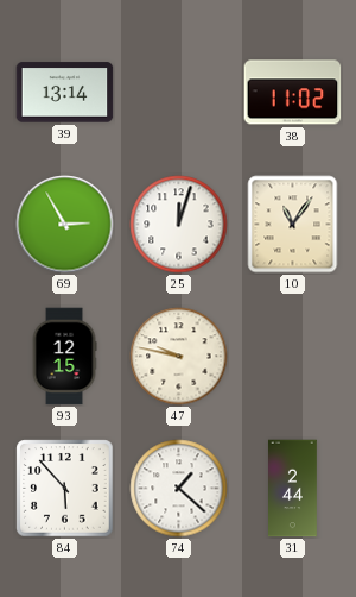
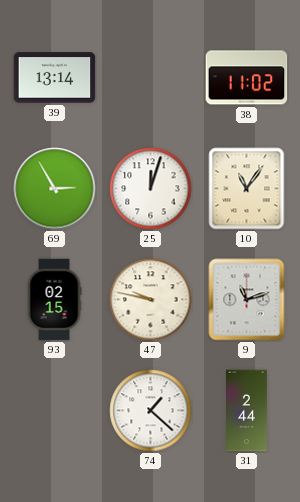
93: 12:15 -> 02:15
9: none -> 11:12
84: 5:53 -> none
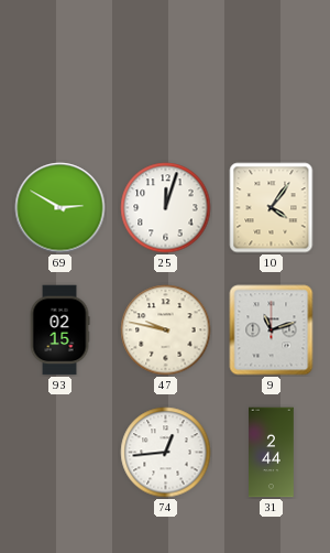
39: 13:14 -> none
38: 11:02 -> none
69: 2:55 -> 2:50
10: 11:06 -> 4:06
74: 1:22 -> 12:44
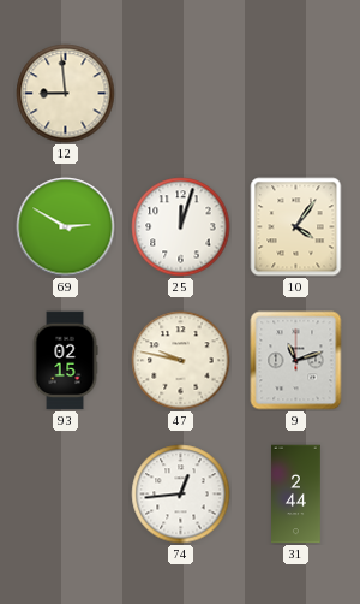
12: none -> 8:59
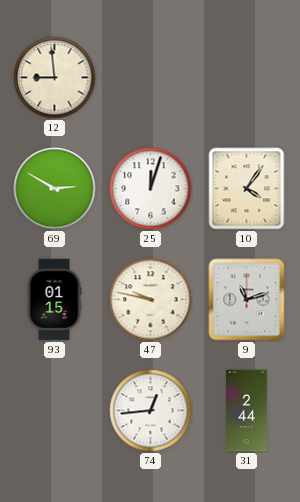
93: 02:15 -> 01:15
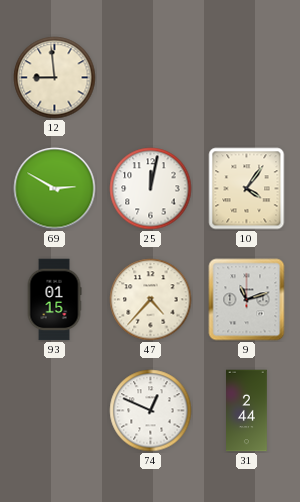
25: 12:03 -> 12:02
47: 9:47 -> 4:37
74: 12:44 -> 12:49
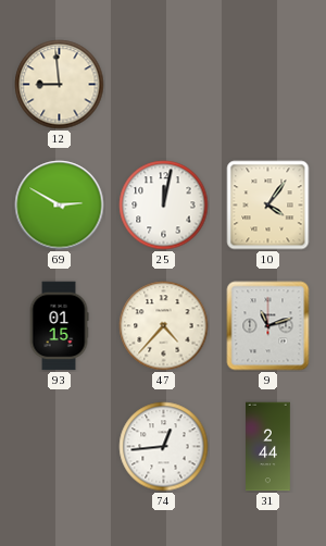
74: 12:49 -> 12:44
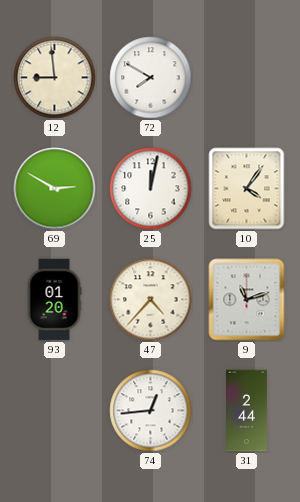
72: none -> 7:50
93: 01:15 -> 01:20
